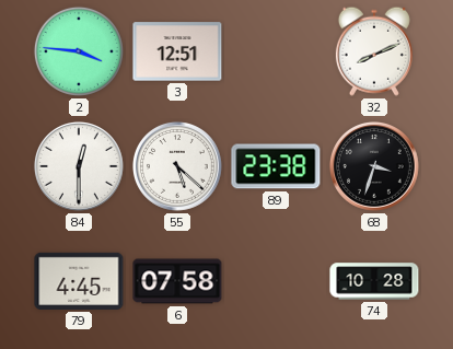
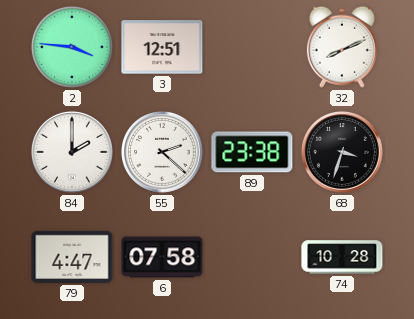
84: 12:30 -> 2:00
55: 5:22 -> 2:22
79: 4:45 -> 4:47
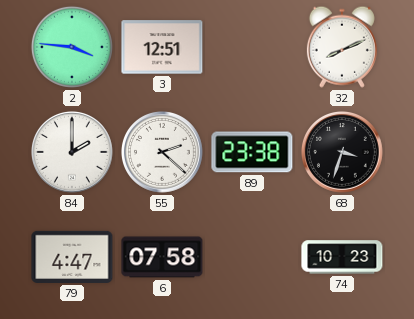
74: 10:28 -> 10:23
